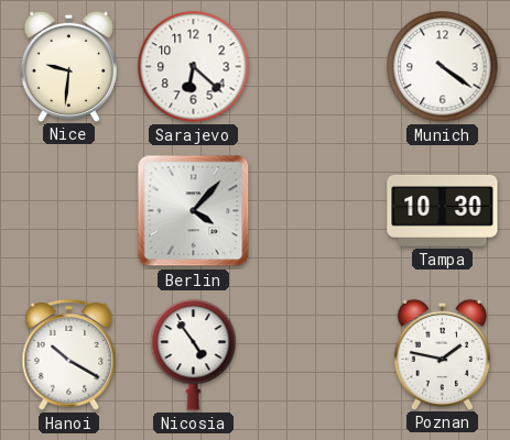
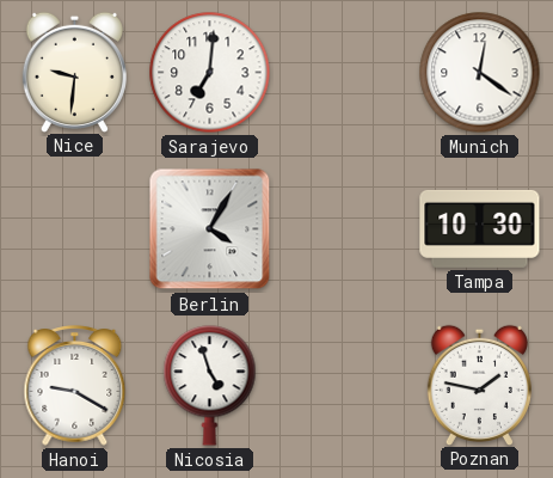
Sarajevo: 6:22 -> 7:01
Munich: 4:21 -> 12:21
Berlin: 4:07 -> 4:05
Hanoi: 10:20 -> 9:20
Nicosia: 4:54 -> 4:57
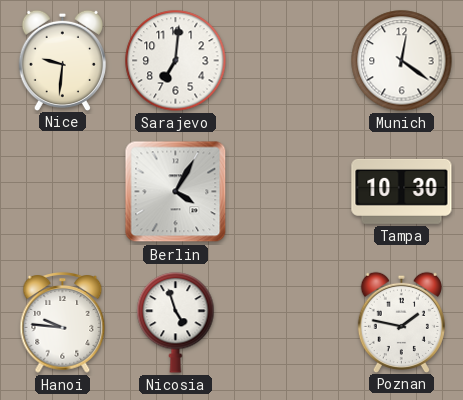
Hanoi: 9:20 -> 9:46
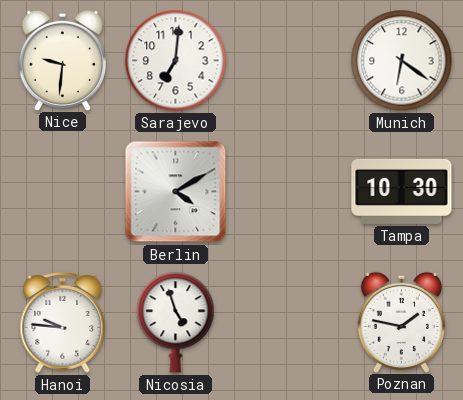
Munich: 12:21 -> 6:21
Berlin: 4:05 -> 4:10
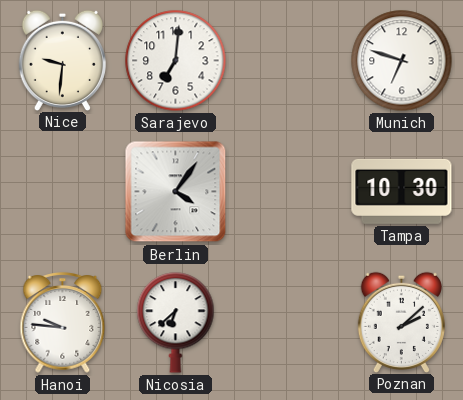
Munich: 6:21 -> 6:48
Berlin: 4:10 -> 4:06
Nicosia: 4:57 -> 6:38
Poznan: 1:47 -> 2:08
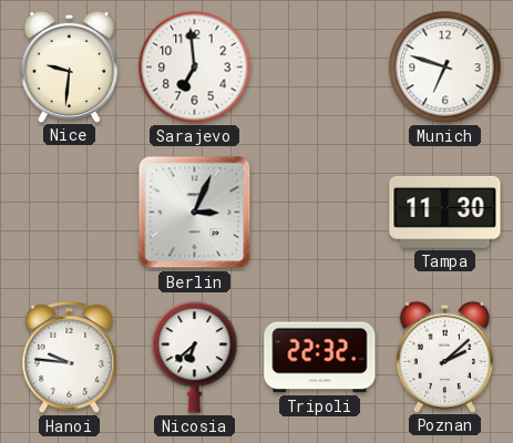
Sarajevo: 7:01 -> 6:59
Berlin: 4:06 -> 3:04
Tampa: 10:30 -> 11:30
Tripoli: none -> 22:32
